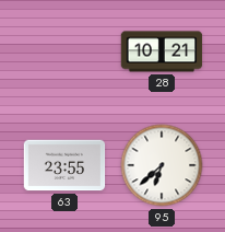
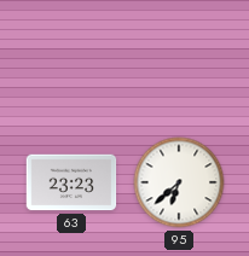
28: 10:21 -> none
63: 23:55 -> 23:23
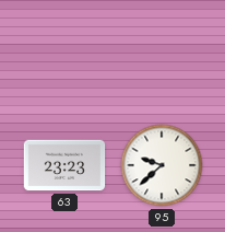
95: 6:38 -> 9:38
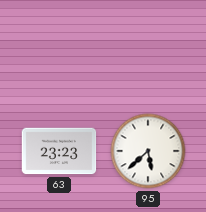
95: 9:38 -> 5:38
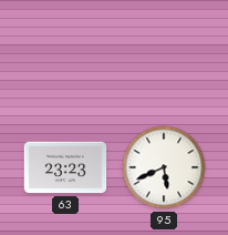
95: 5:38 -> 5:41
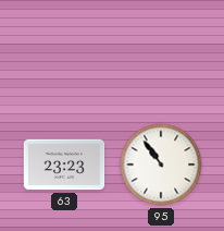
95: 5:41 -> 10:54
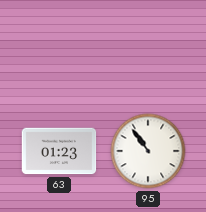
63: 23:23 -> 01:23
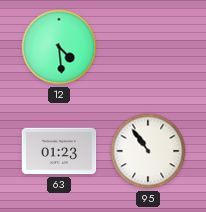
12: none -> 4:29
